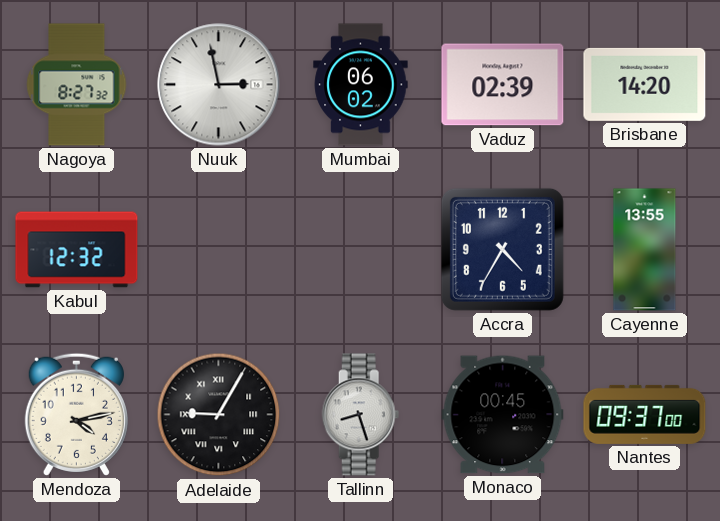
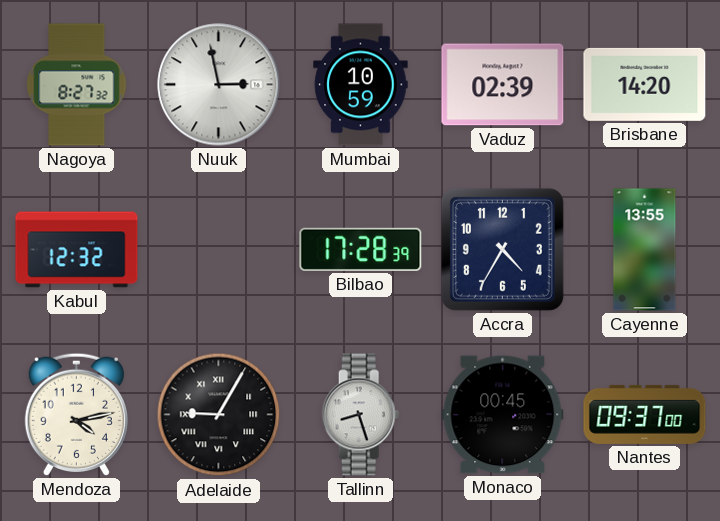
Mumbai: 06:02 -> 10:59
Bilbao: none -> 17:28
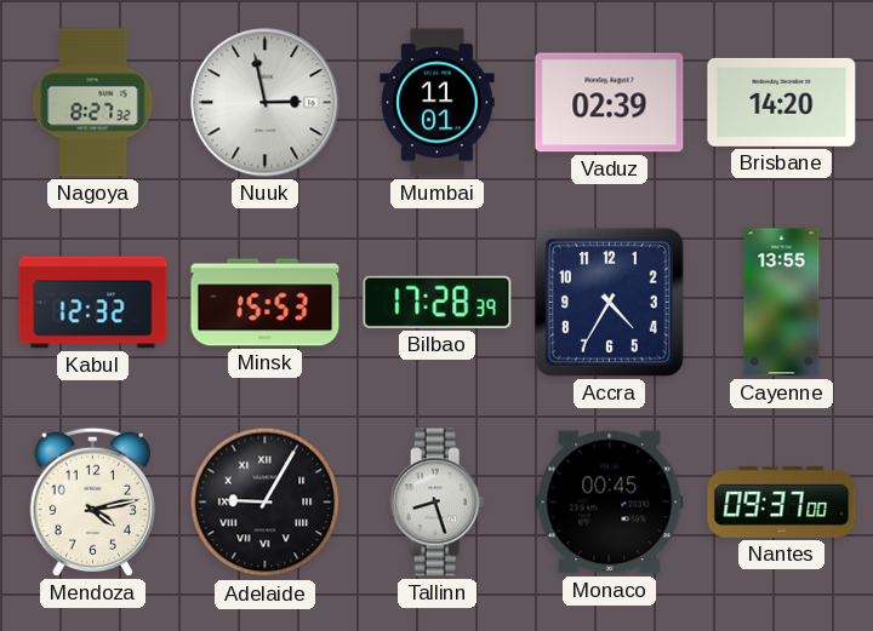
Mumbai: 10:59 -> 11:01
Minsk: none -> 15:53
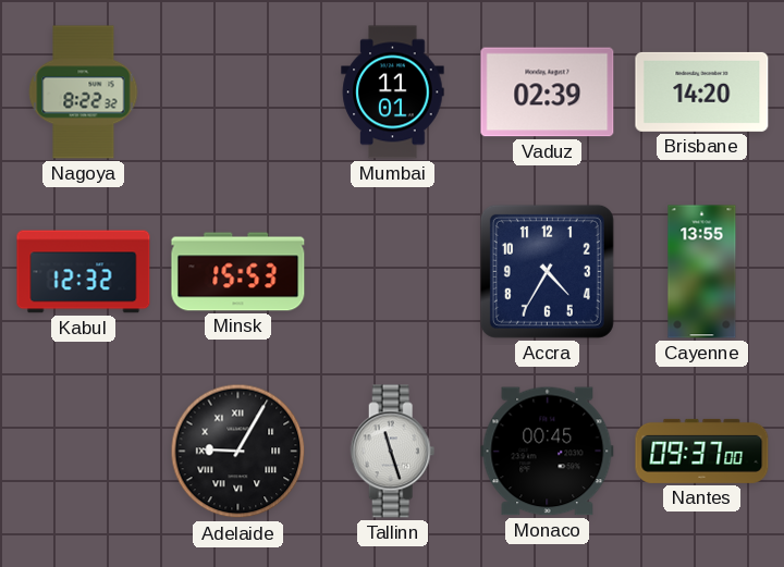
Nagoya: 8:27 -> 8:22
Nuuk: 2:58 -> none
Bilbao: 17:28 -> none
Mendoza: 4:13 -> none
Tallinn: 8:27 -> 11:27
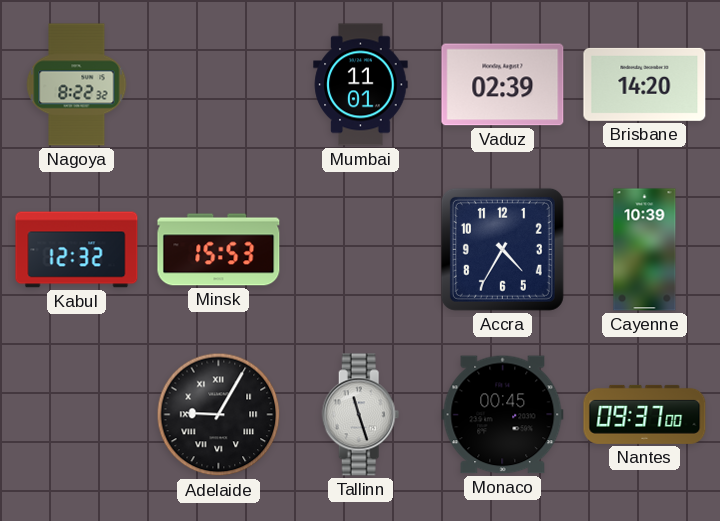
Cayenne: 13:55 -> 10:39
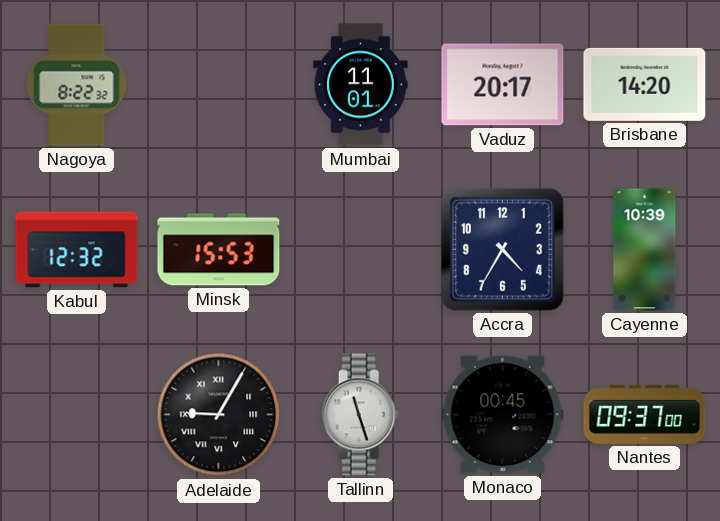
Vaduz: 02:39 -> 20:17
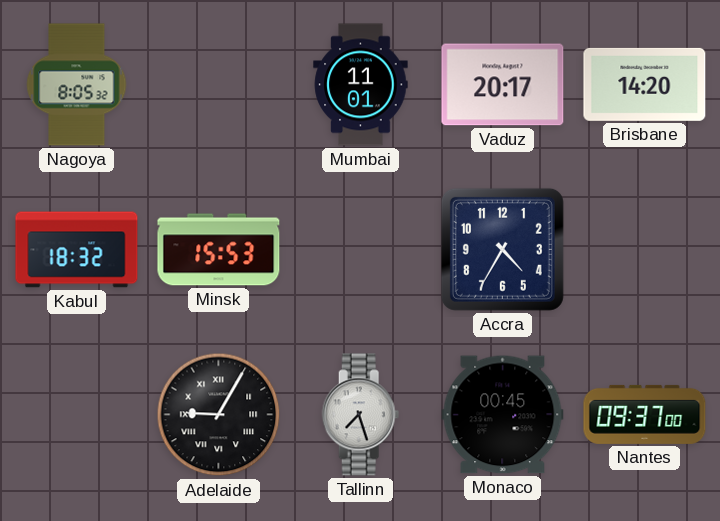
Nagoya: 8:22 -> 8:05
Kabul: 12:32 -> 18:32
Cayenne: 10:39 -> none
Tallinn: 11:27 -> 7:27
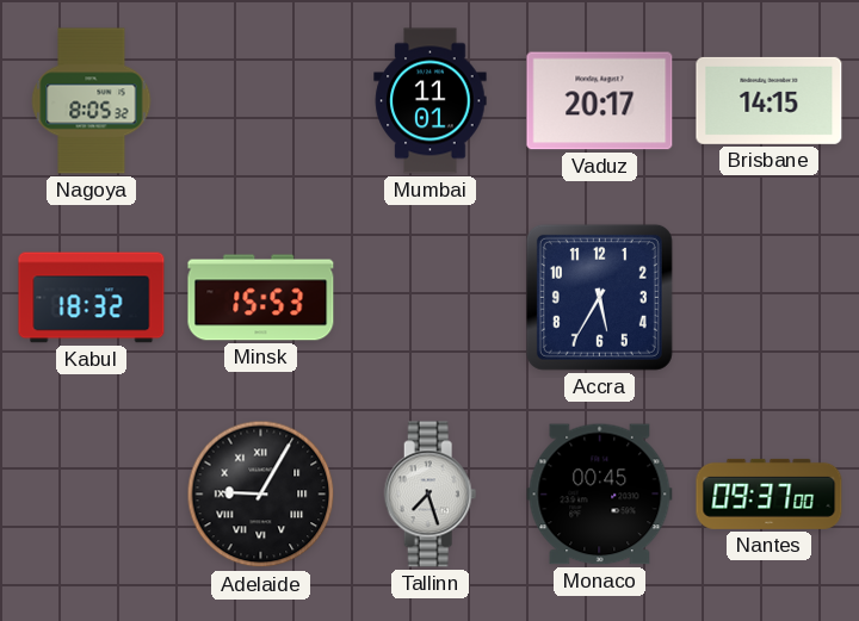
Brisbane: 14:20 -> 14:15
Accra: 4:35 -> 5:35
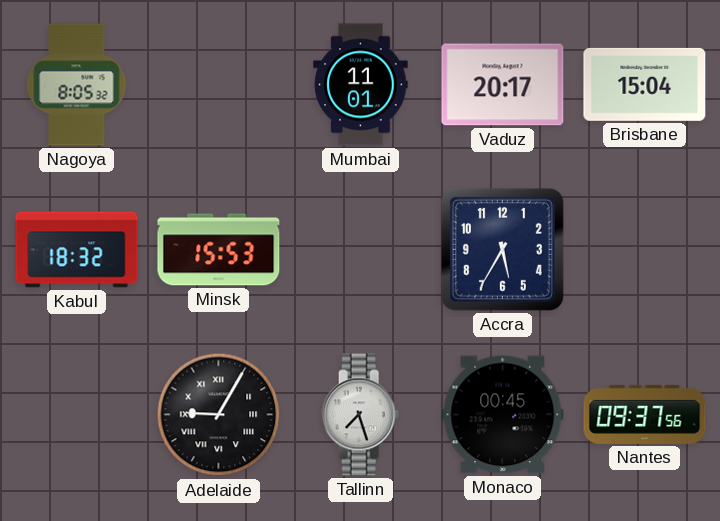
Brisbane: 14:15 -> 15:04
Nantes: 09:37:00 -> 09:37:56
